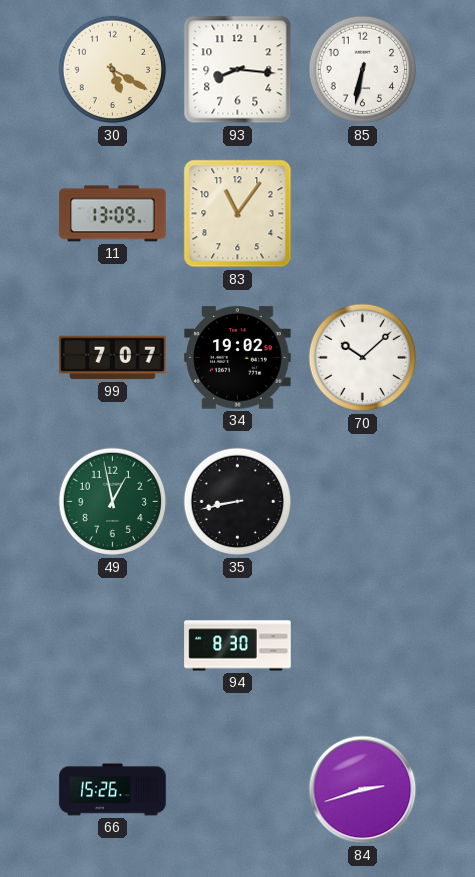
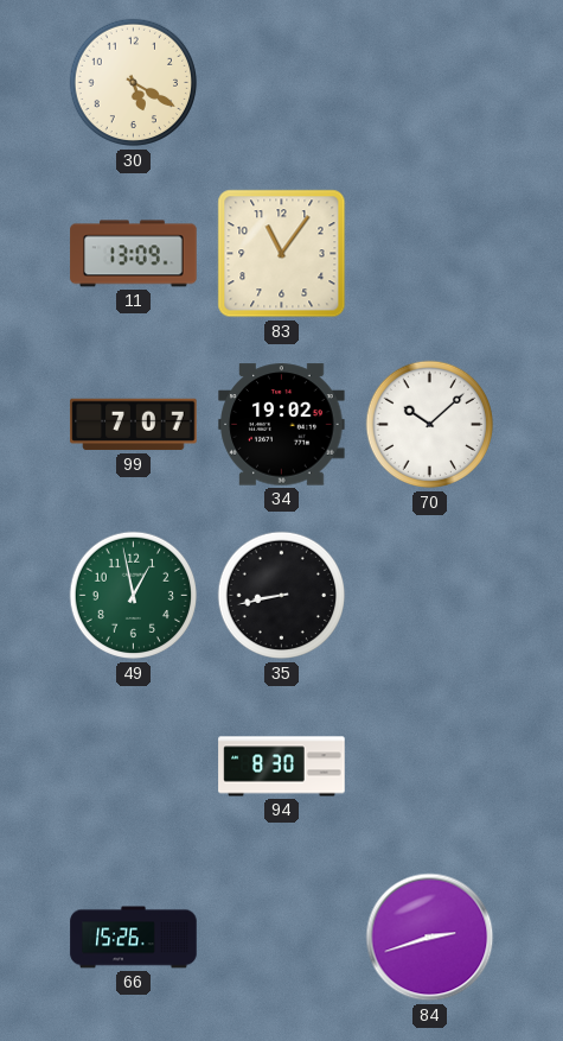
93: 8:16 -> none
85: 6:32 -> none
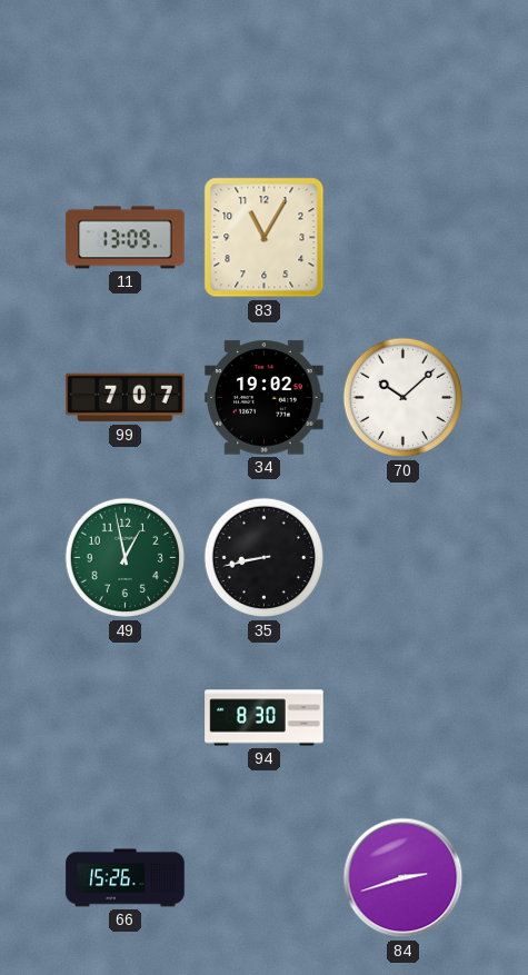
30: 5:20 -> none
83: 11:06 -> 11:05
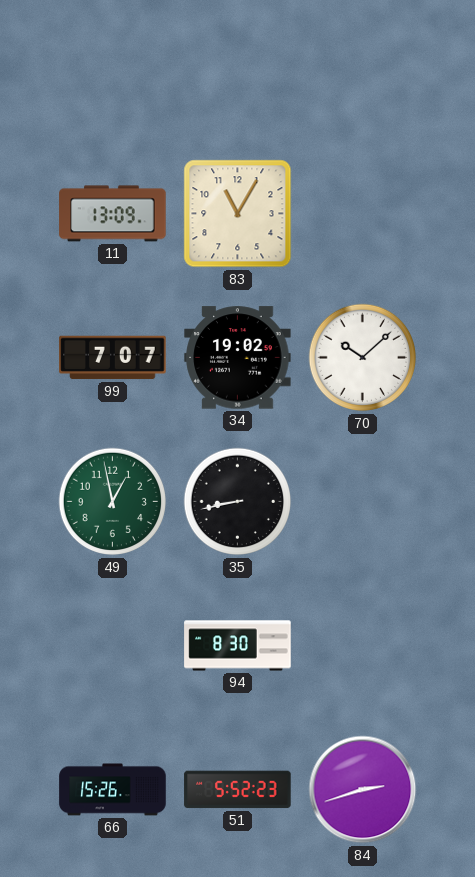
51: none -> 5:52
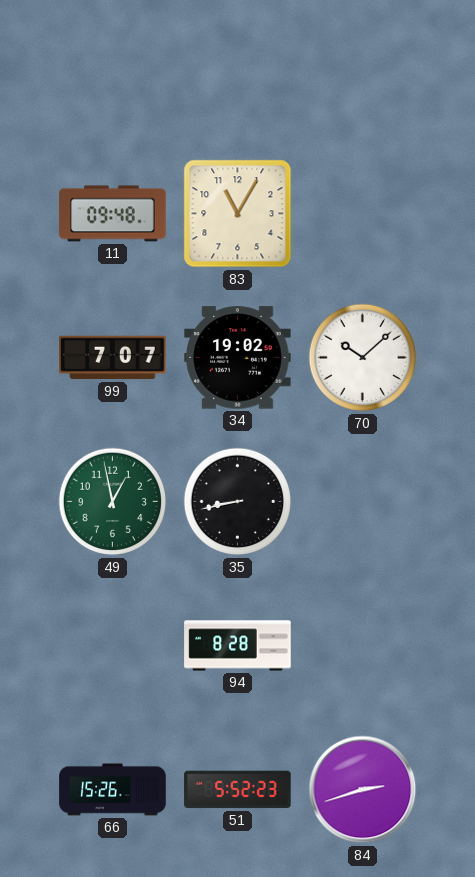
11: 13:09 -> 09:48
94: 8:30 -> 8:28
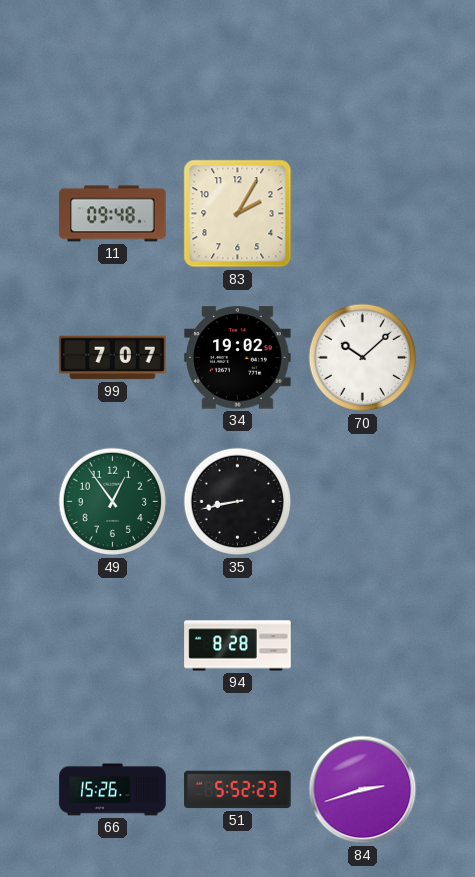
83: 11:05 -> 2:05
49: 12:58 -> 12:54
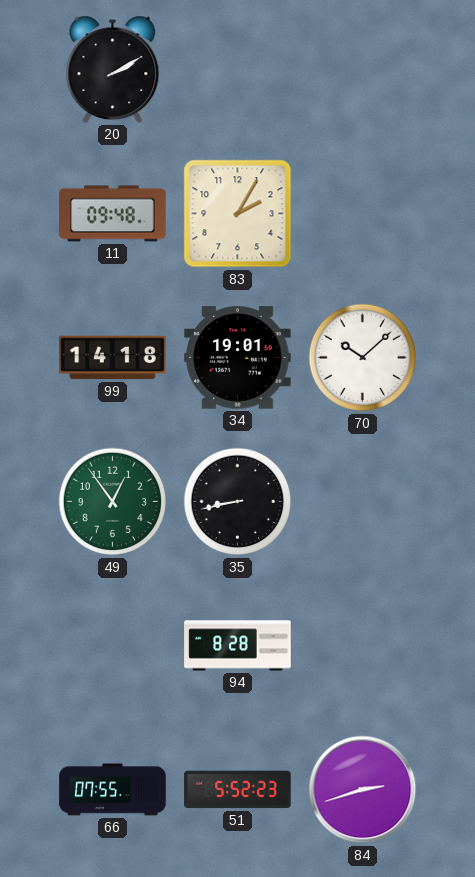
20: none -> 2:10
99: 7:07 -> 14:18
34: 19:02 -> 19:01
66: 15:26 -> 07:55
